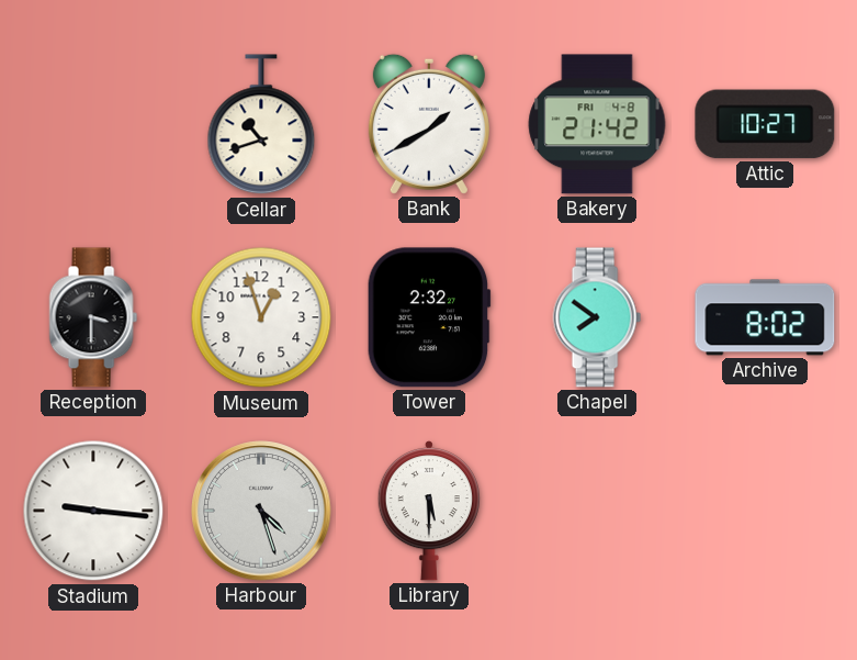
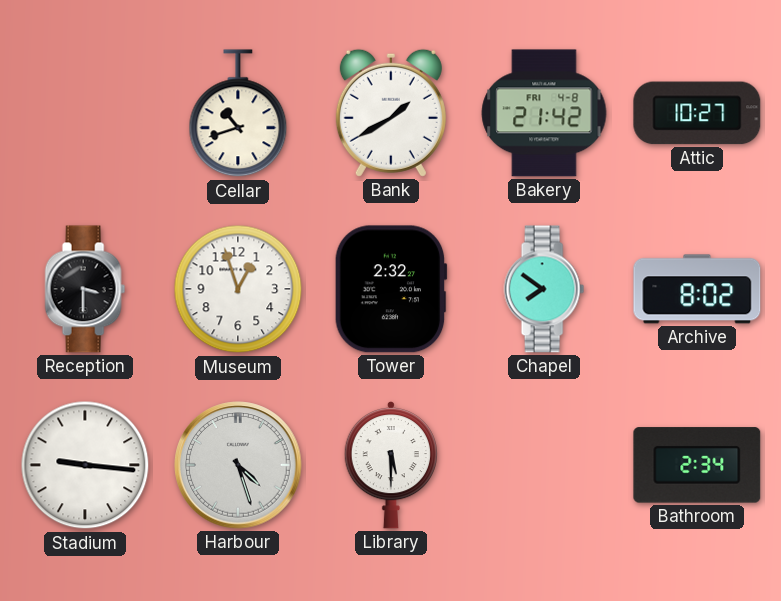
Bathroom: none -> 2:34
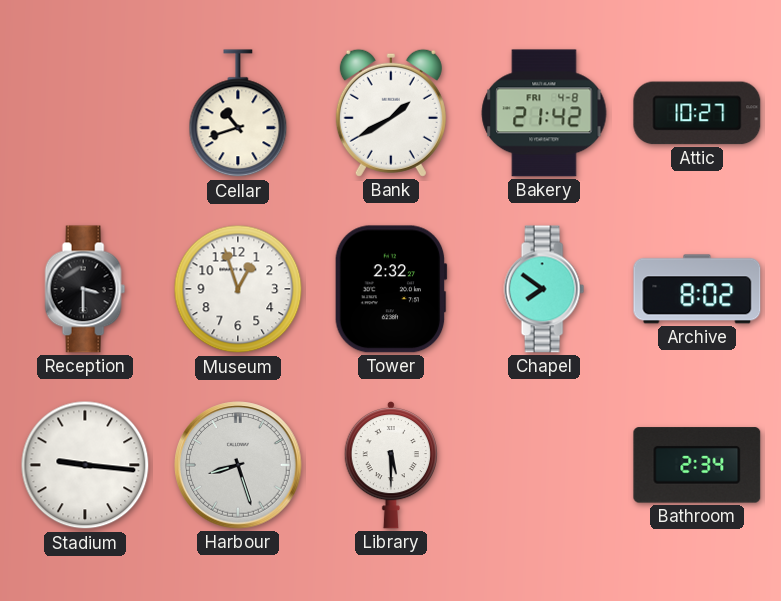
Harbour: 4:27 -> 8:27
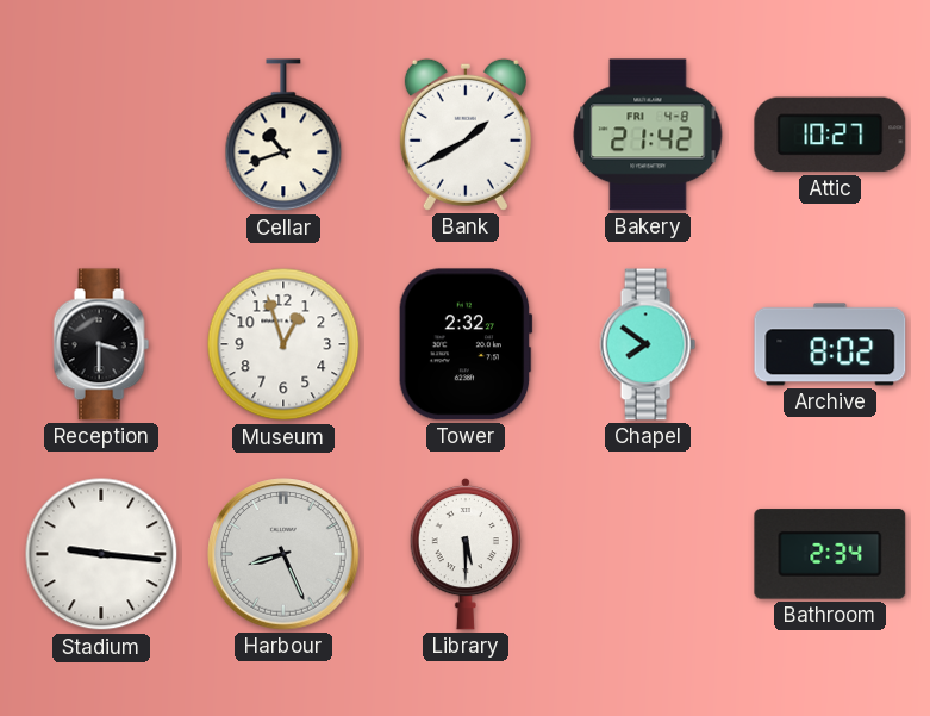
Harbour: 8:27 -> 8:26
